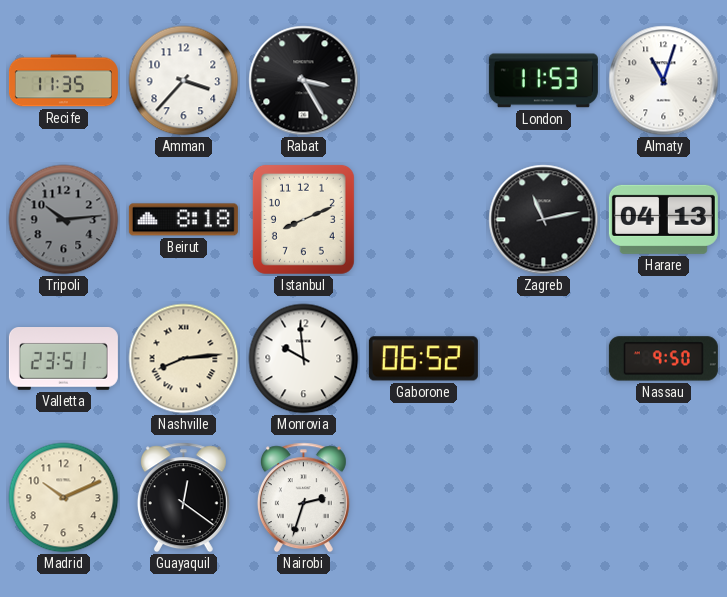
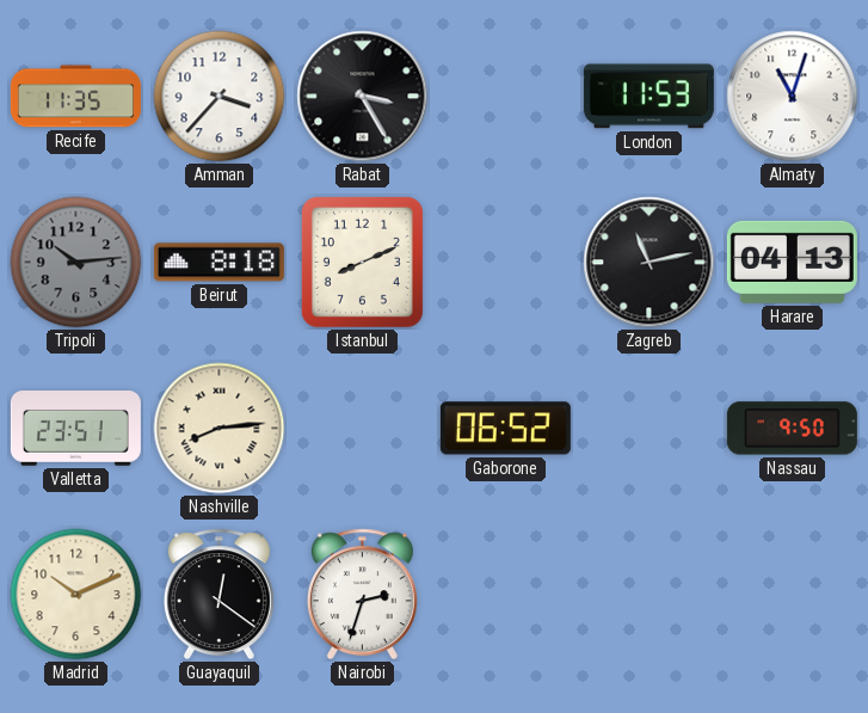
Monrovia: 9:59 -> none
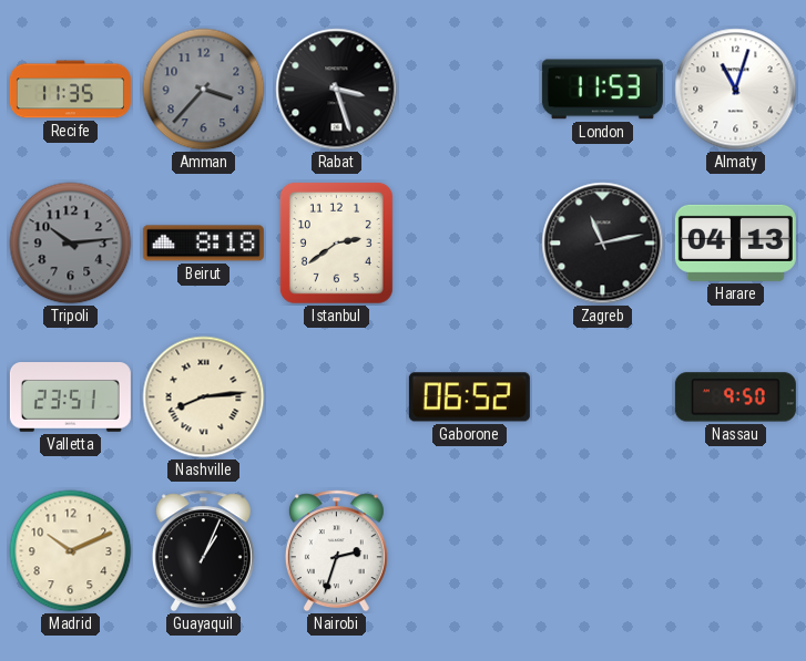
Amman dial: white -> grey
Rabat: 3:25 -> 3:27
Istanbul: 8:11 -> 2:39
Guayaquil: 12:21 -> 1:04
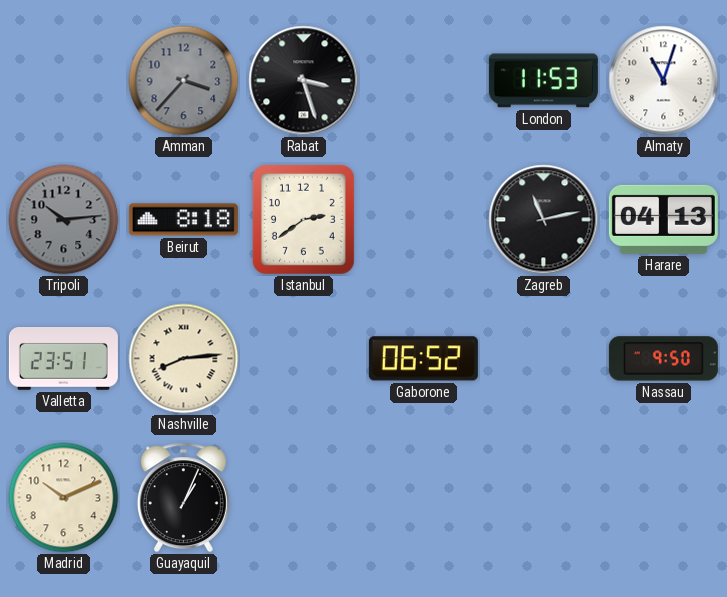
Recife: 11:35 -> none
Nairobi: 2:33 -> none
